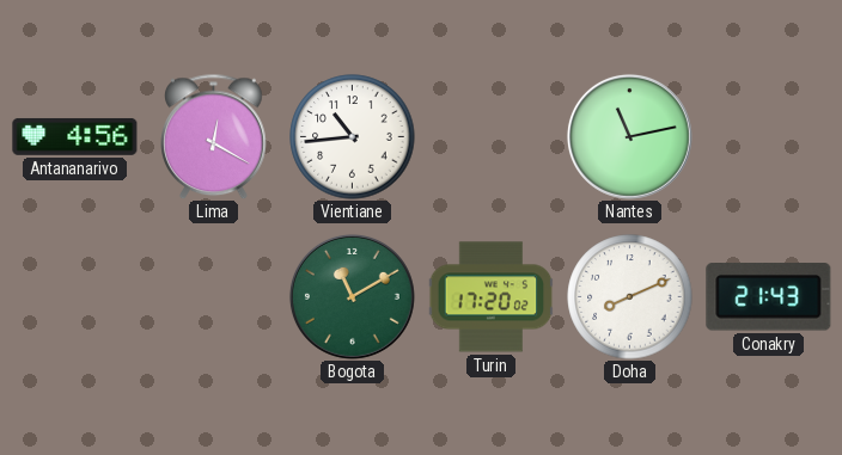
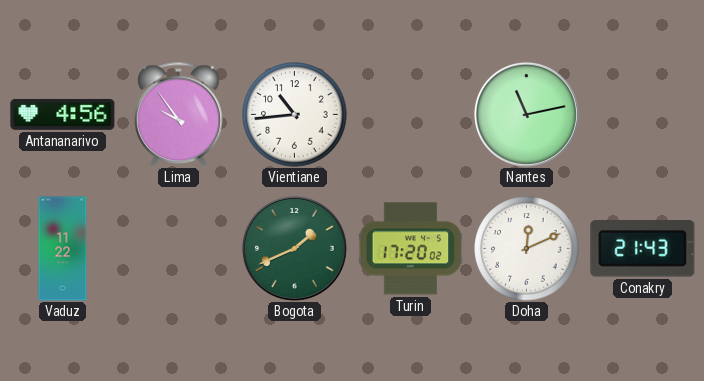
Lima: 12:20 -> 9:54
Vaduz: none -> 11:22
Bogota: 11:10 -> 1:41
Doha: 8:11 -> 12:11
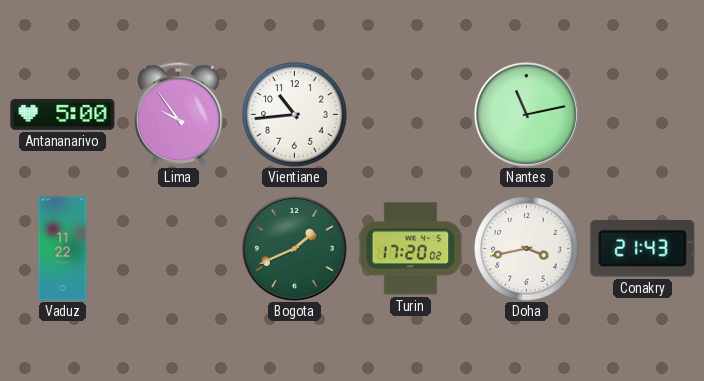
Antananarivo: 4:56 -> 5:00
Doha: 12:11 -> 3:43
